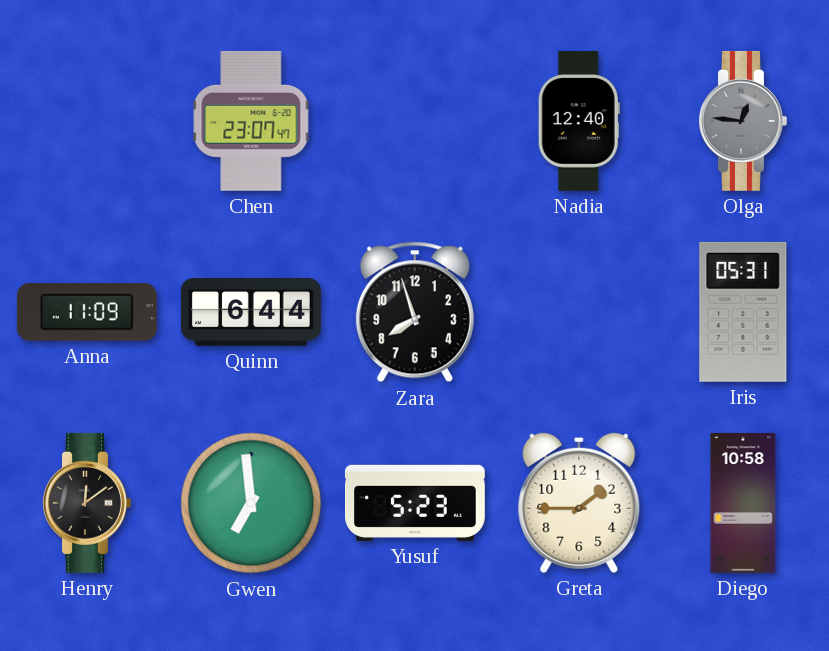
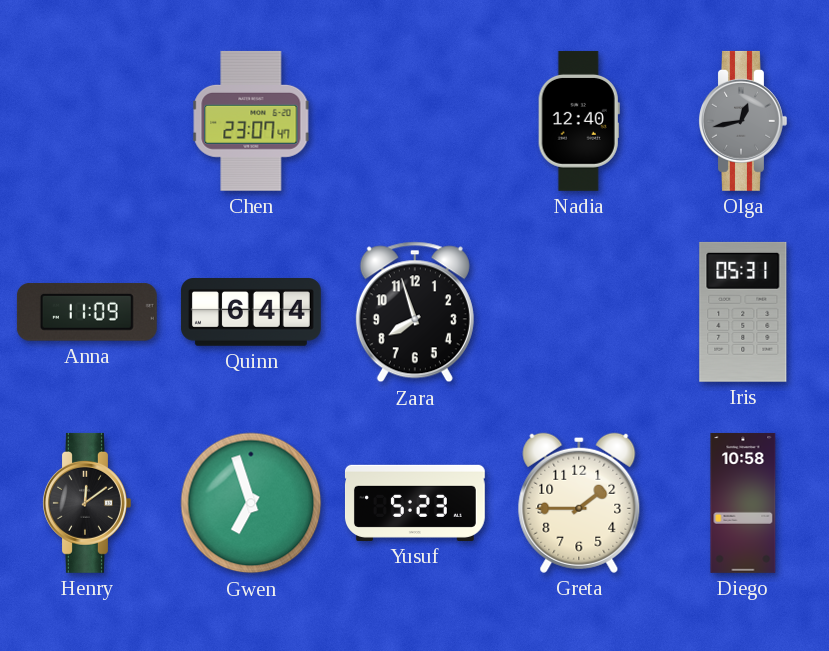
Olga: 12:46 -> 12:43
Gwen: 6:59 -> 6:57
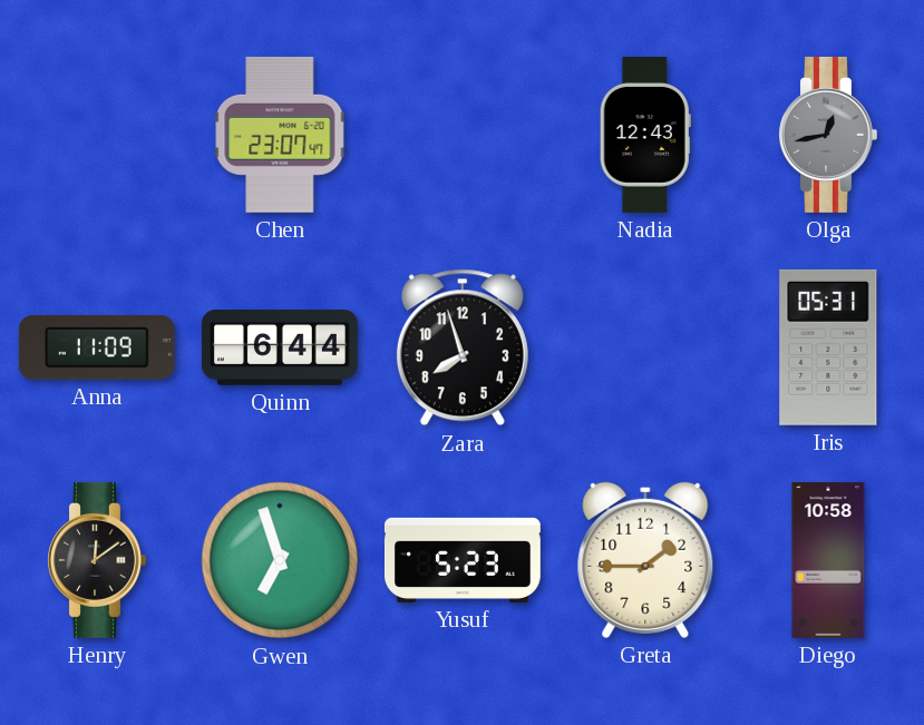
Nadia: 12:40 -> 12:43
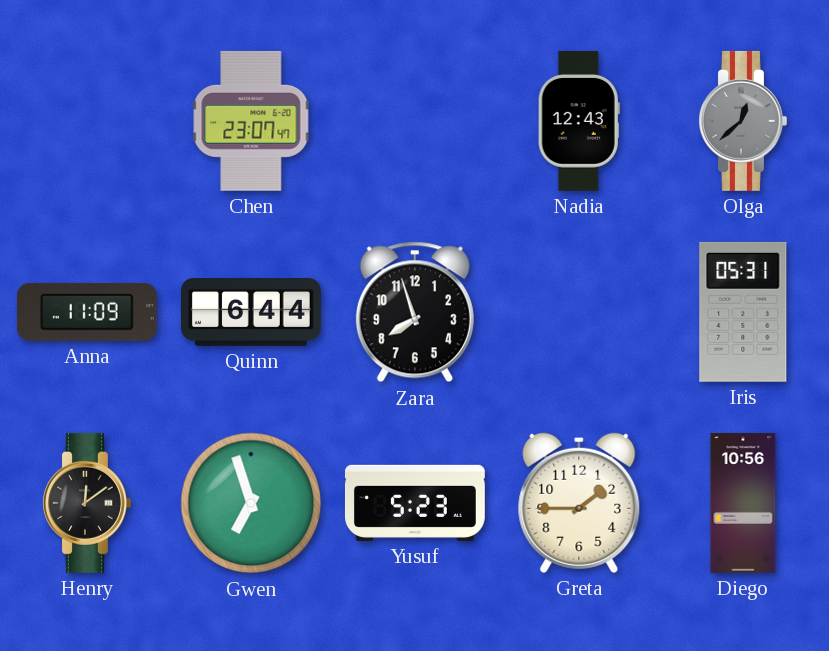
Olga: 12:43 -> 12:38
Diego: 10:58 -> 10:56
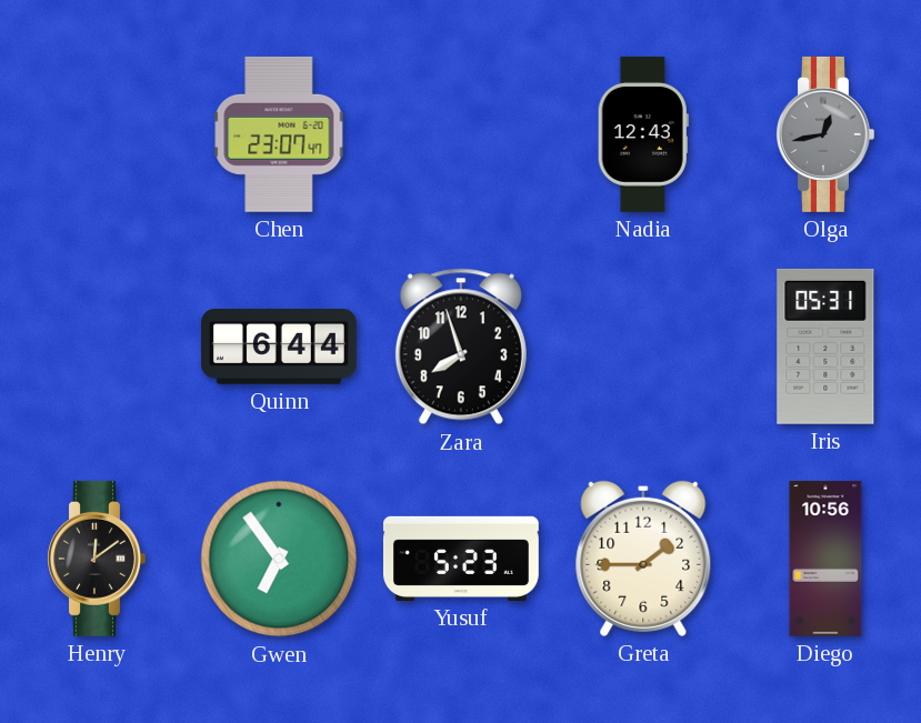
Olga: 12:38 -> 12:43
Anna: 11:09 -> none
Gwen: 6:57 -> 6:54
